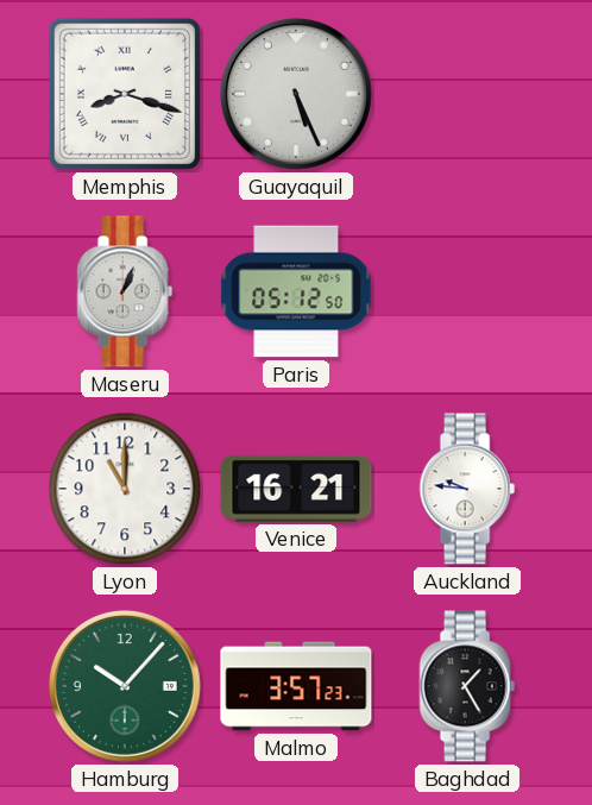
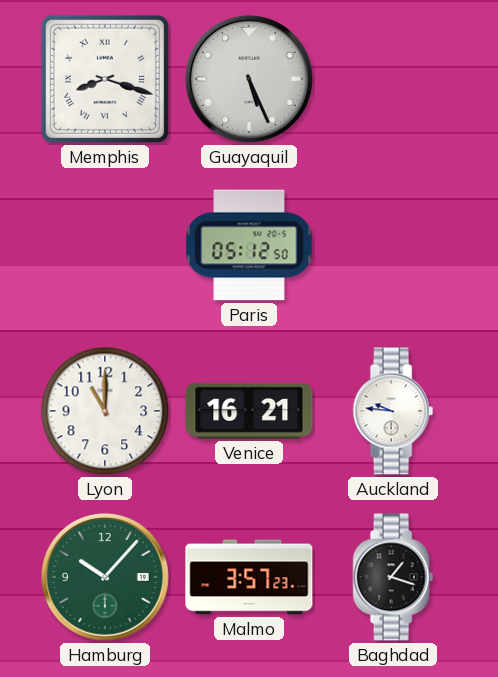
Maseru: 1:04 -> none
Baghdad: 1:25 -> 1:18
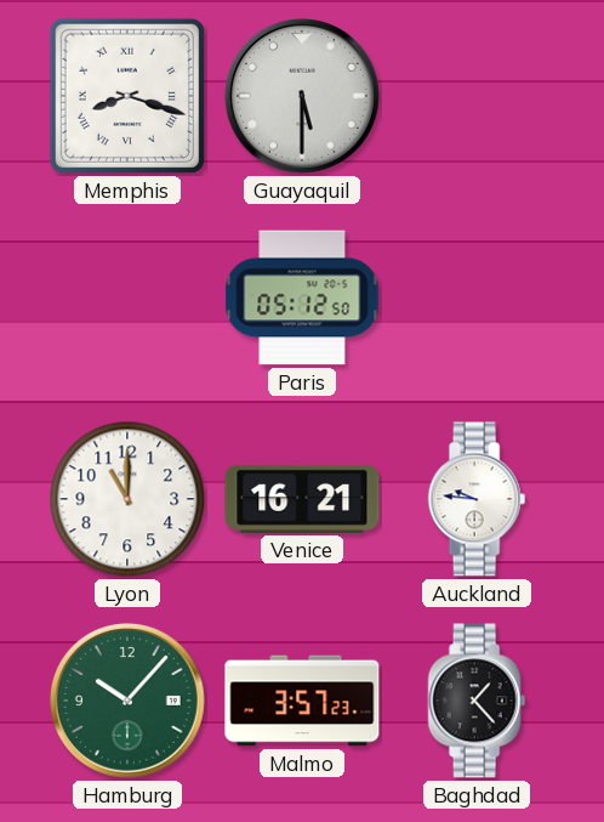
Guayaquil: 5:26 -> 5:30
Baghdad: 1:18 -> 1:23
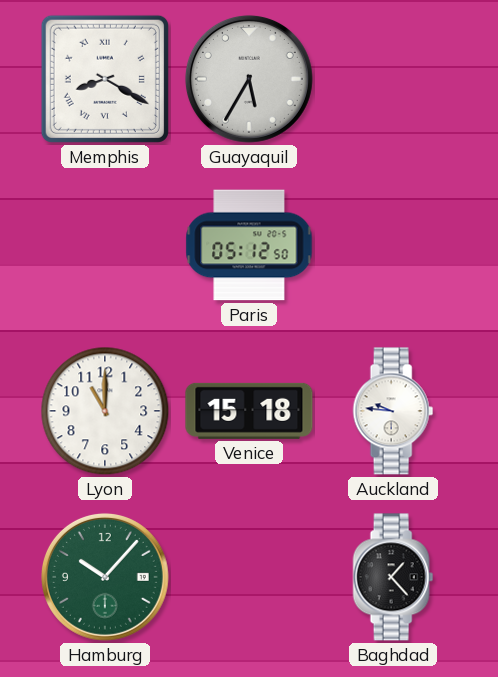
Memphis: 8:18 -> 8:20
Guayaquil: 5:30 -> 5:35
Venice: 16:21 -> 15:18
Malmo: 3:57 -> none
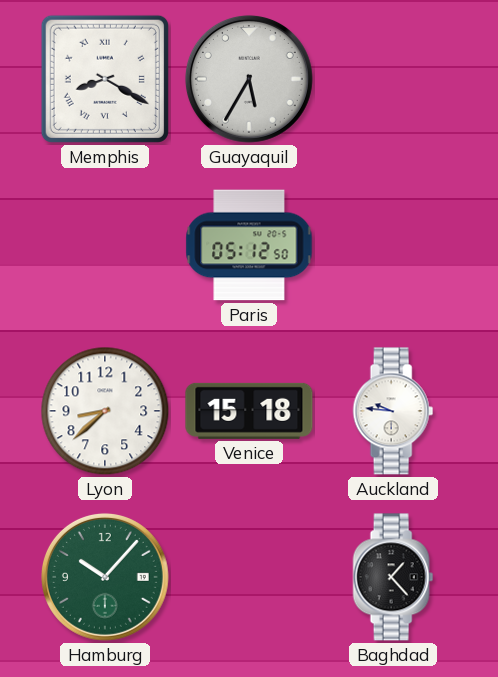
Lyon: 11:00 -> 8:38
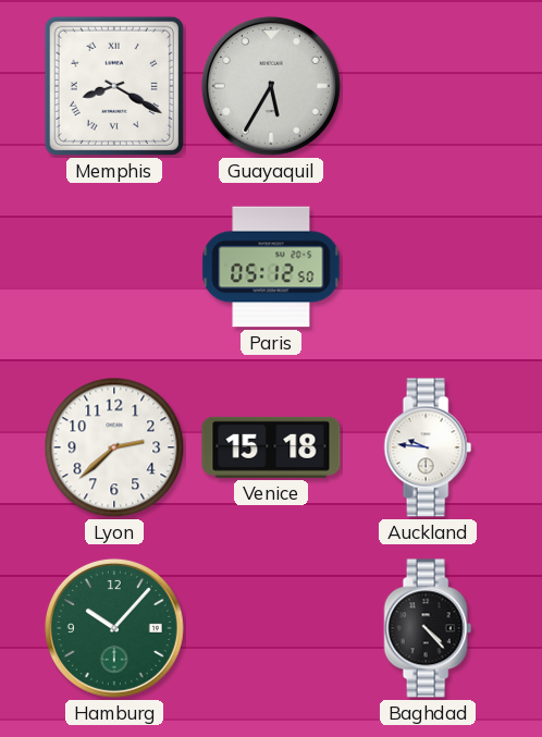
Lyon: 8:38 -> 2:38
Baghdad: 1:23 -> 4:23
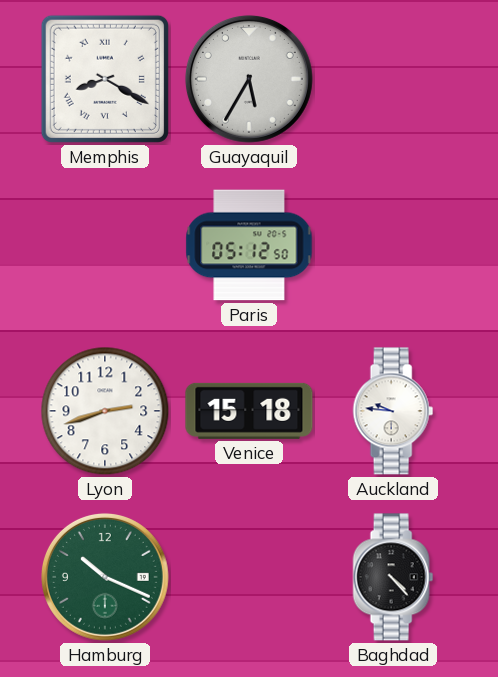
Lyon: 2:38 -> 2:42
Hamburg: 10:07 -> 10:19
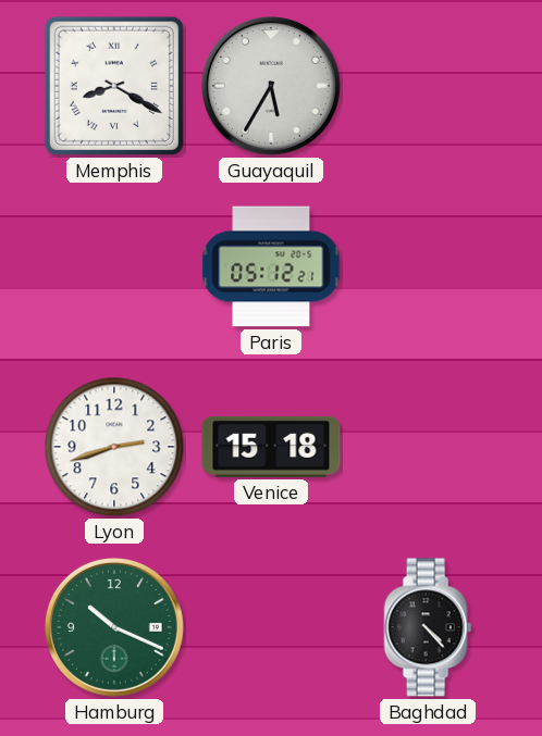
Paris: 05:12:50 -> 05:12:21
Auckland: 9:46 -> none
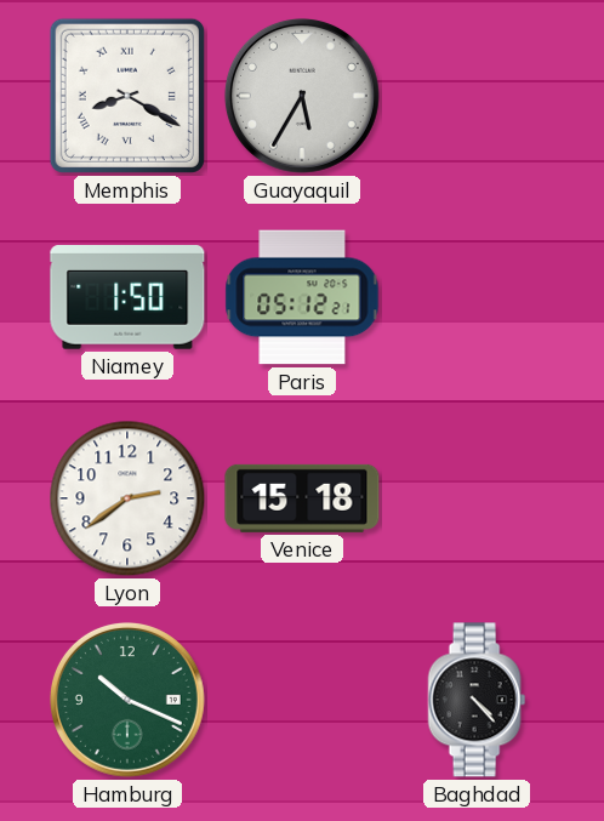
Niamey: none -> 1:50
Lyon: 2:42 -> 2:39
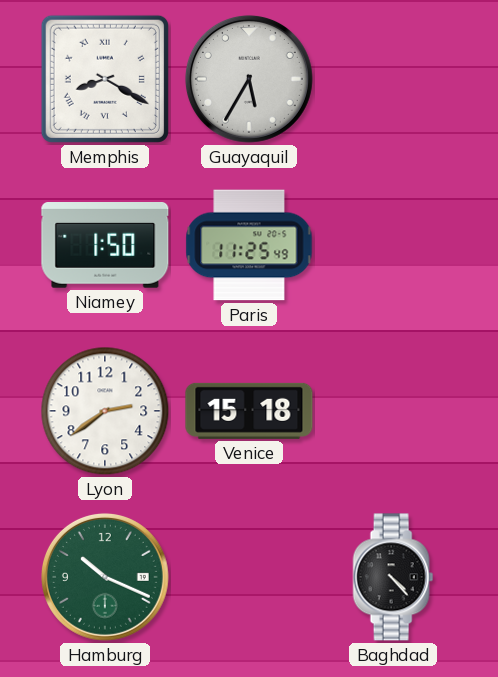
Paris: 05:12 -> 11:25
